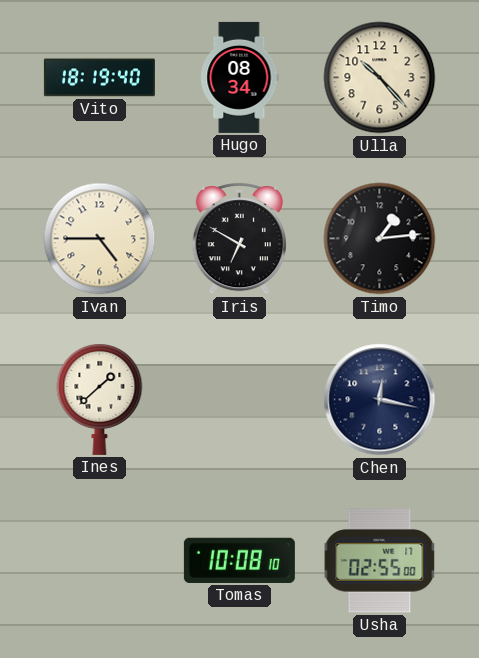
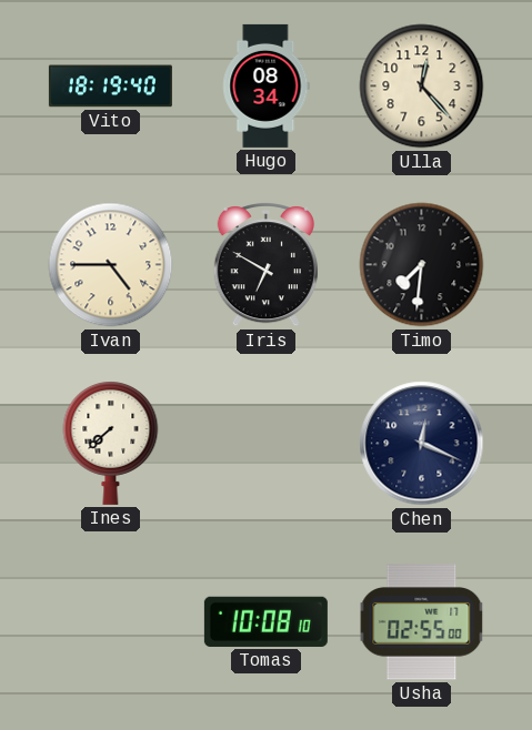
Ulla: 10:23 -> 12:23
Timo: 1:14 -> 7:31
Ines: 1:38 -> 7:38
Chen: 12:17 -> 12:19
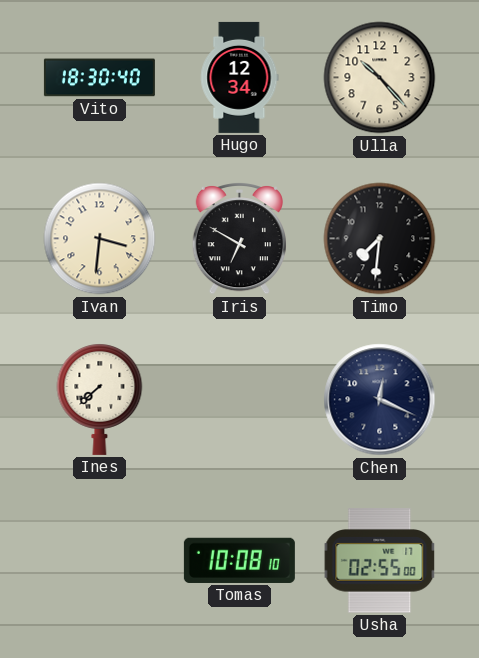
Vito: 18:19 -> 18:30
Hugo: 08:34 -> 12:34
Ulla: 12:23 -> 10:23
Ivan: 4:45 -> 3:31
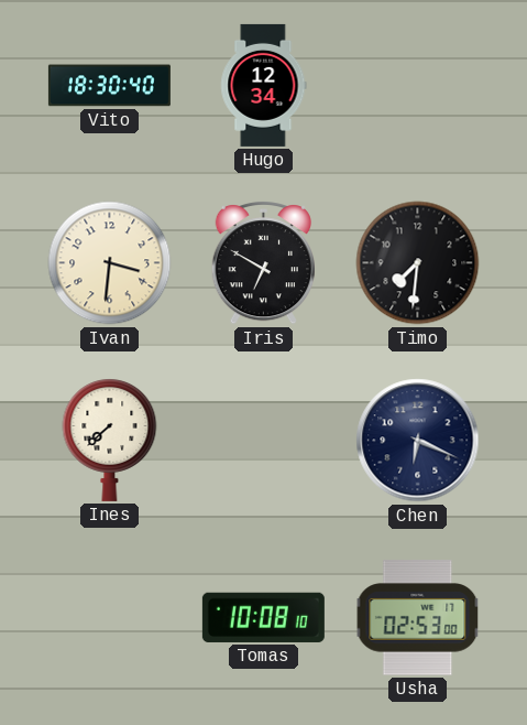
Ulla: 10:23 -> none
Chen: 12:19 -> 6:19
Usha: 02:55 -> 02:53
